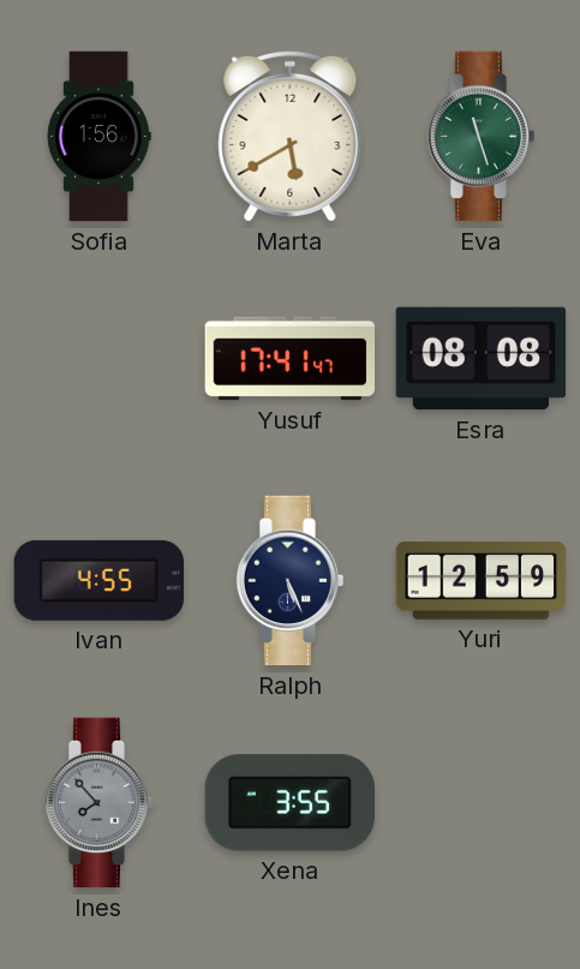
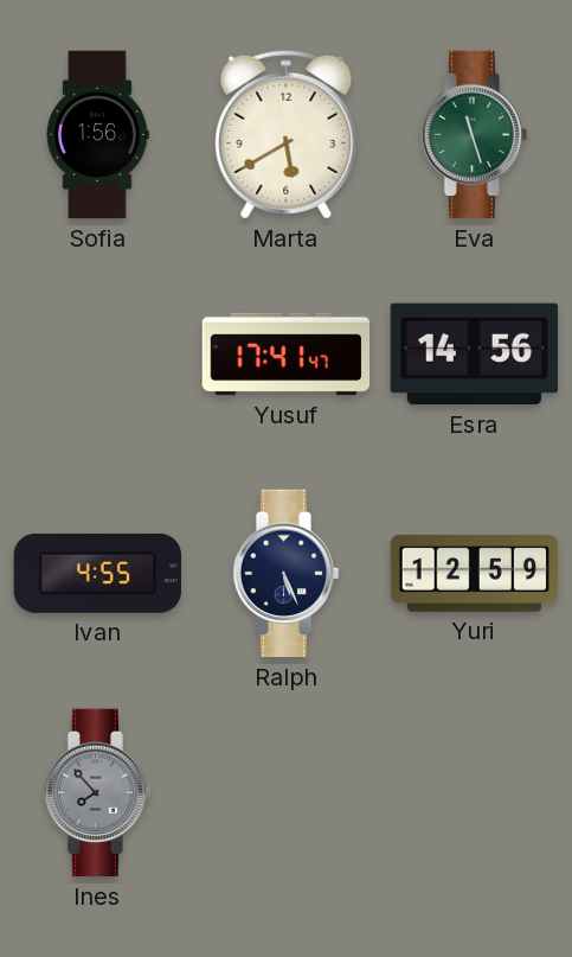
Esra: 08:08 -> 14:56
Xena: 3:55 -> none
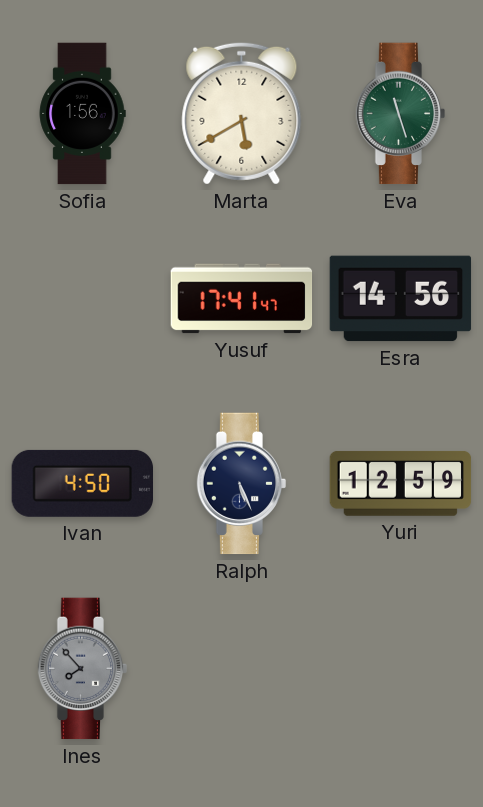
Ivan: 4:55 -> 4:50
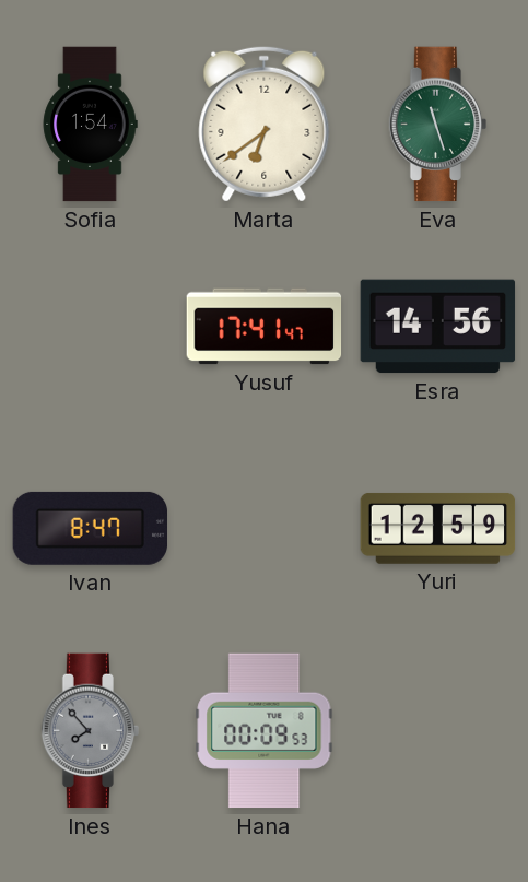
Sofia: 1:56 -> 1:54
Marta: 5:40 -> 6:39
Ivan: 4:50 -> 8:47
Ralph: 5:26 -> none
Hana: none -> 00:09
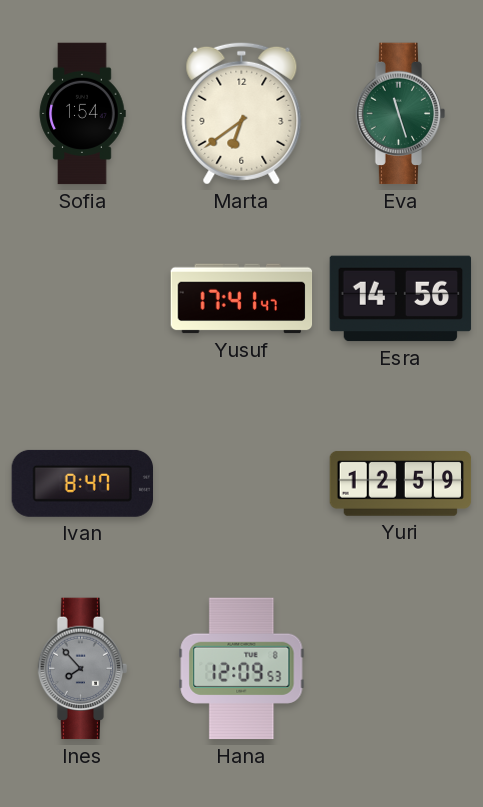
Hana: 00:09 -> 12:09
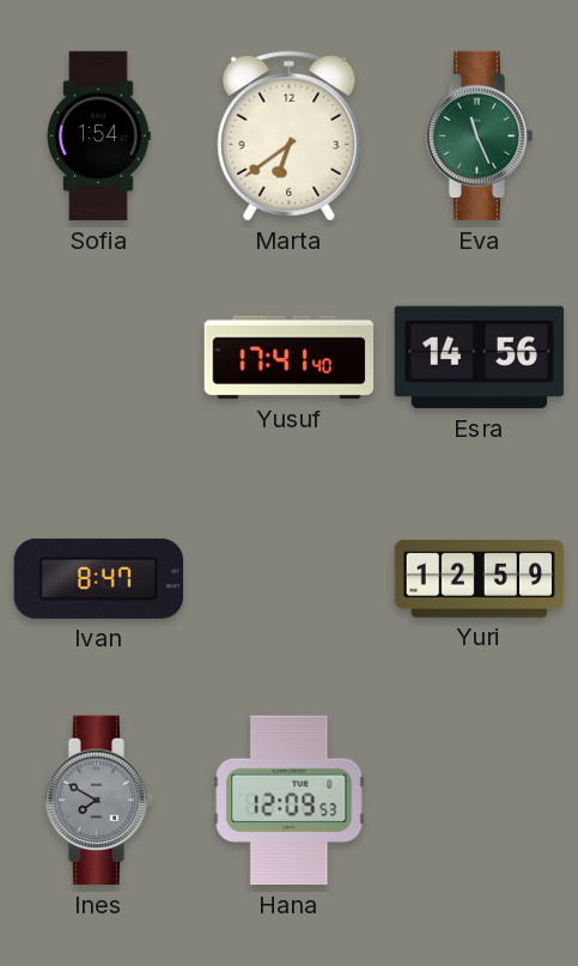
Eva: 11:27 -> 11:26
Yusuf: 17:41:47 -> 17:41:40
Ines: 7:53 -> 7:50
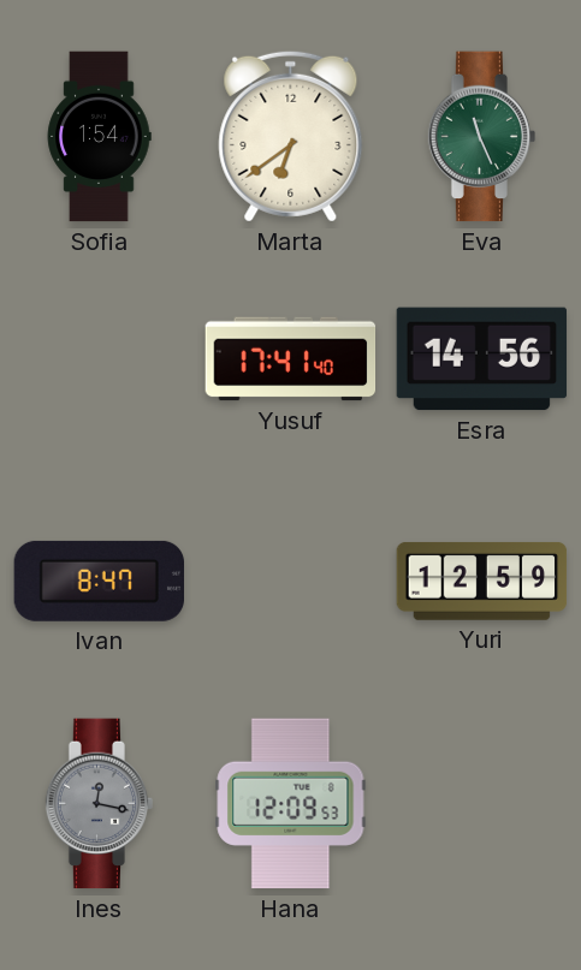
Ines: 7:50 -> 12:17
